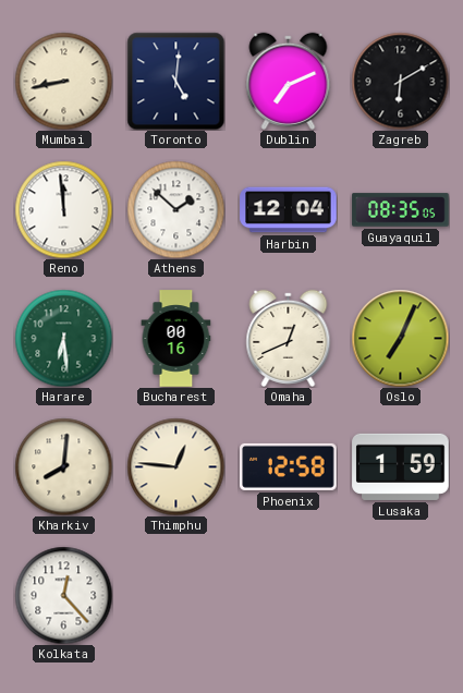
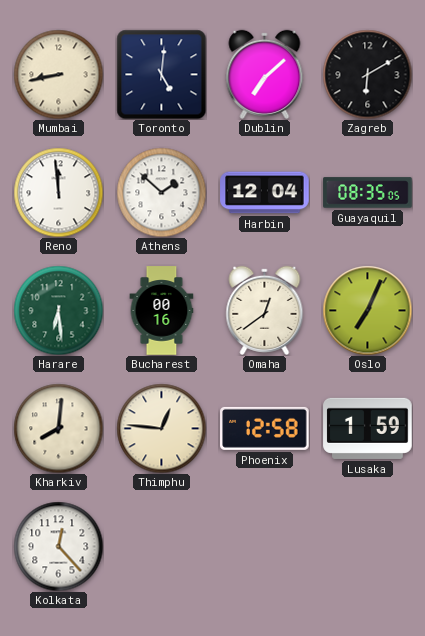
Dublin: 7:11 -> 7:08
Omaha: 12:41 -> 12:39
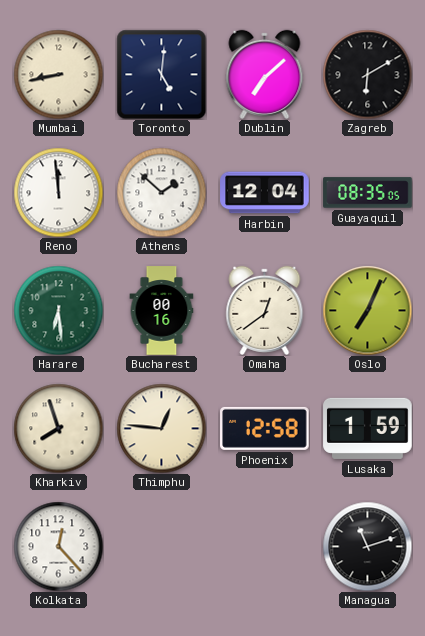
Kharkiv: 8:01 -> 7:57
Managua: none -> 11:12
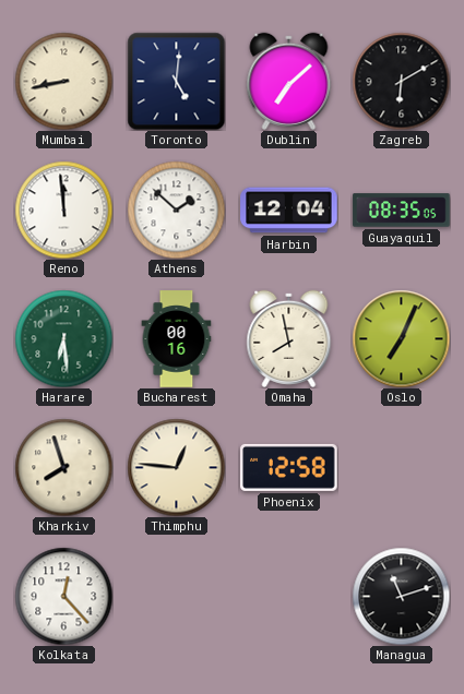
Omaha: 12:39 -> 7:58
Lusaka: 1:59 -> none
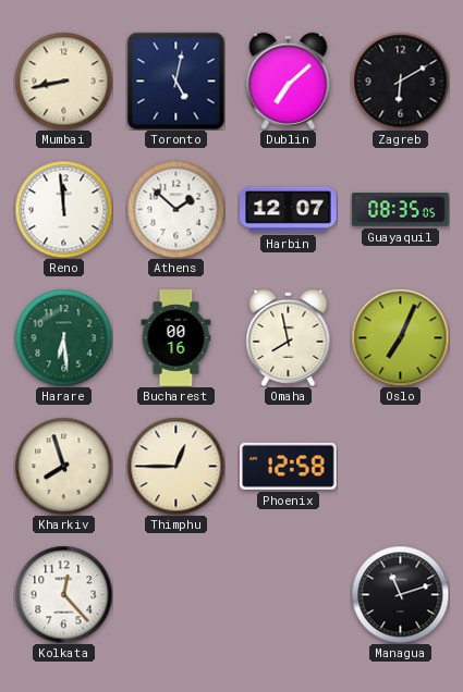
Toronto: 5:01 -> 5:02
Harbin: 12:04 -> 12:07
Thimphu: 12:46 -> 12:45
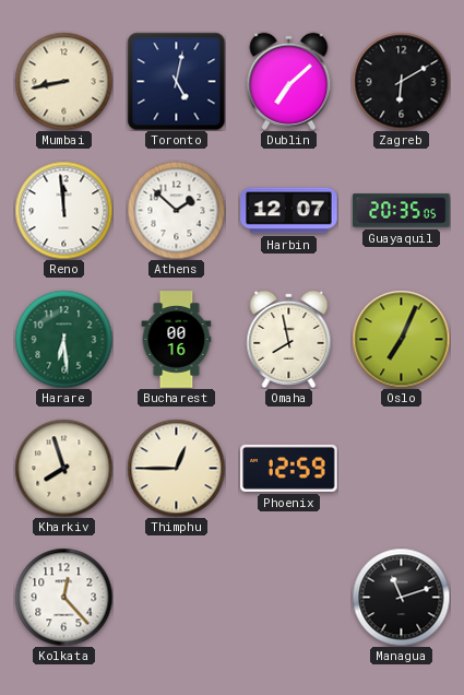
Guayaquil: 08:35 -> 20:35
Phoenix: 12:58 -> 12:59
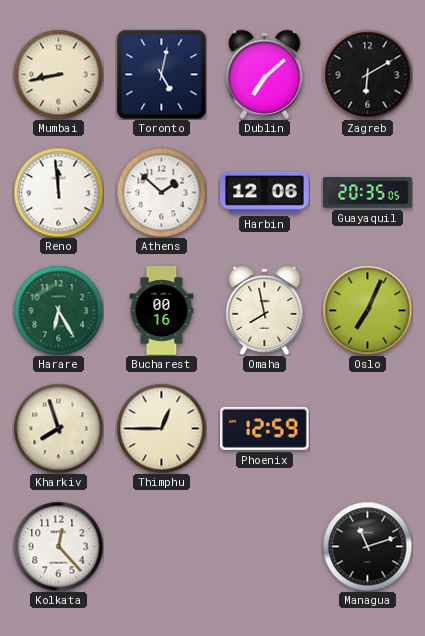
Harbin: 12:07 -> 12:06
Harare: 6:29 -> 6:25
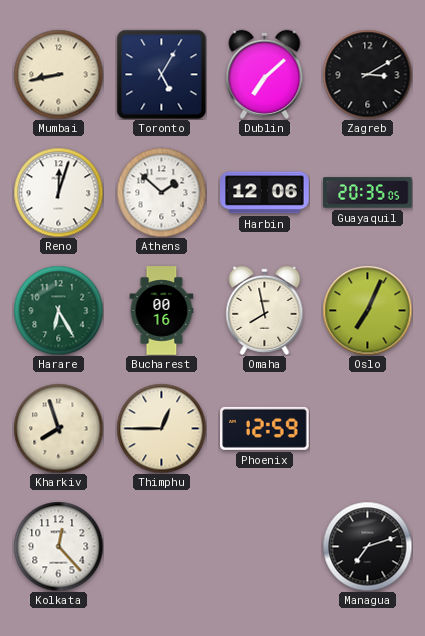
Toronto: 5:02 -> 5:05
Zagreb: 6:10 -> 3:10
Reno: 11:59 -> 12:03
Managua: 11:12 -> 7:12
